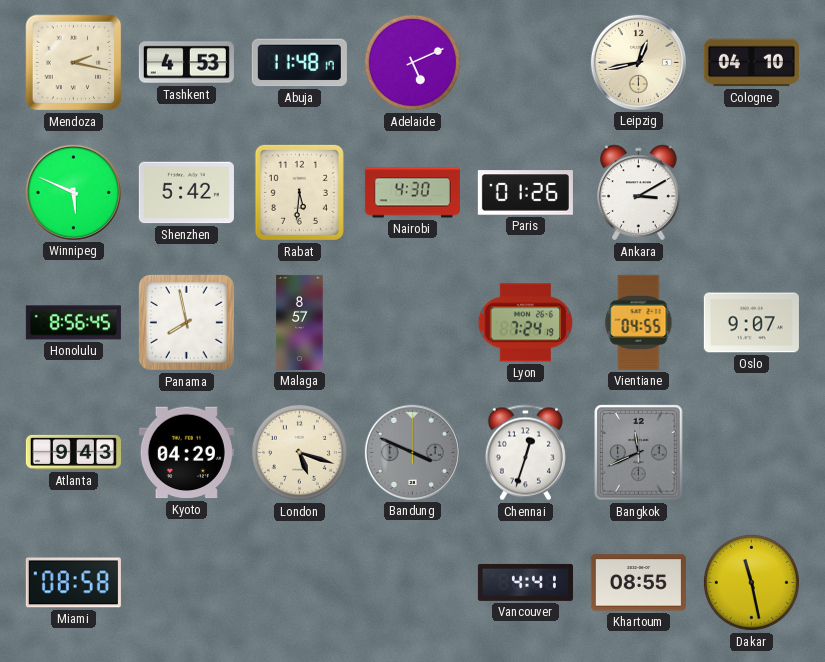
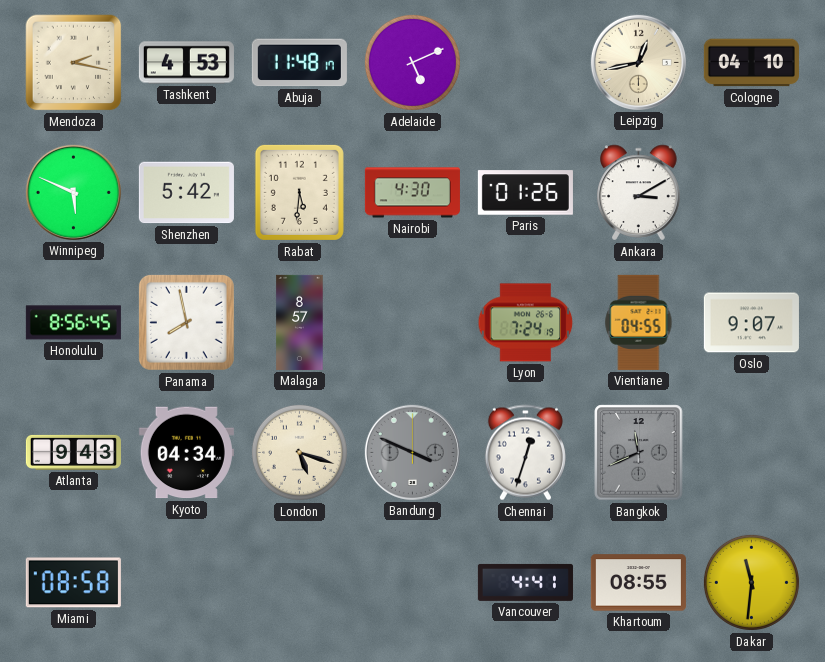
Kyoto: 04:29 -> 04:34
Dakar: 11:28 -> 11:31
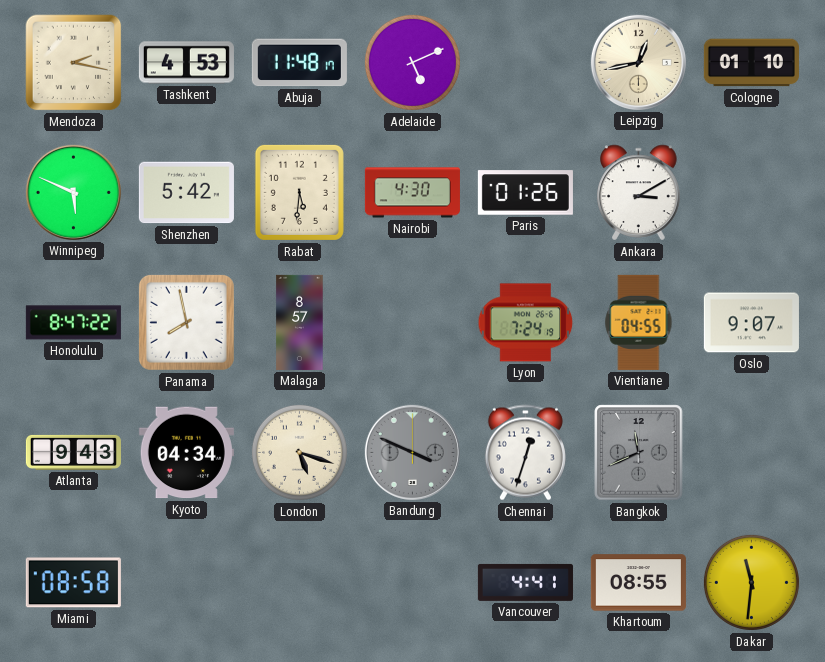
Cologne: 04:10 -> 01:10
Honolulu: 8:56 -> 8:47
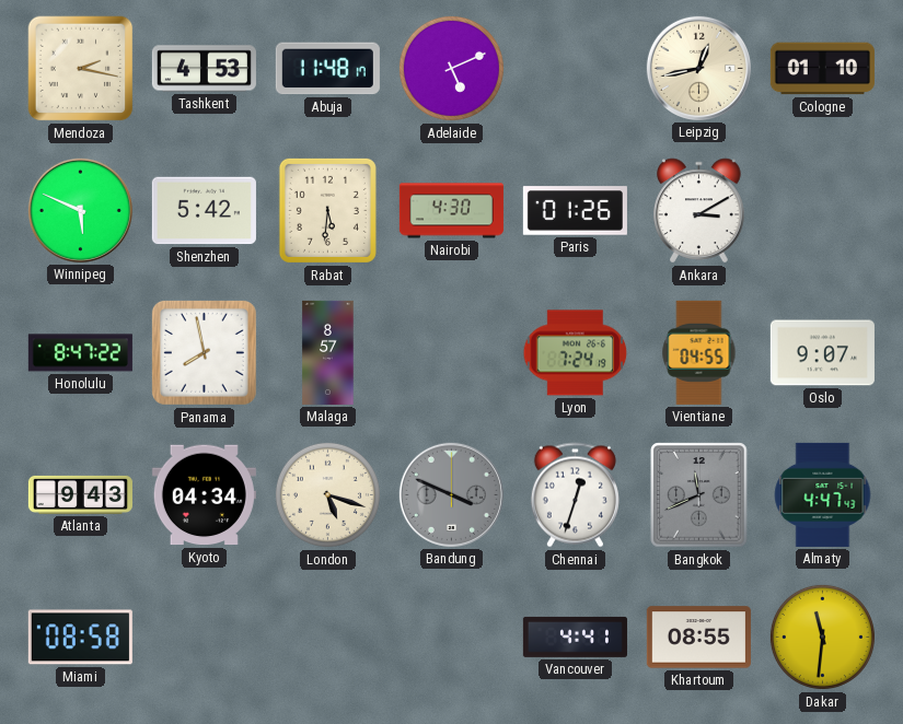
Almaty: none -> 4:47
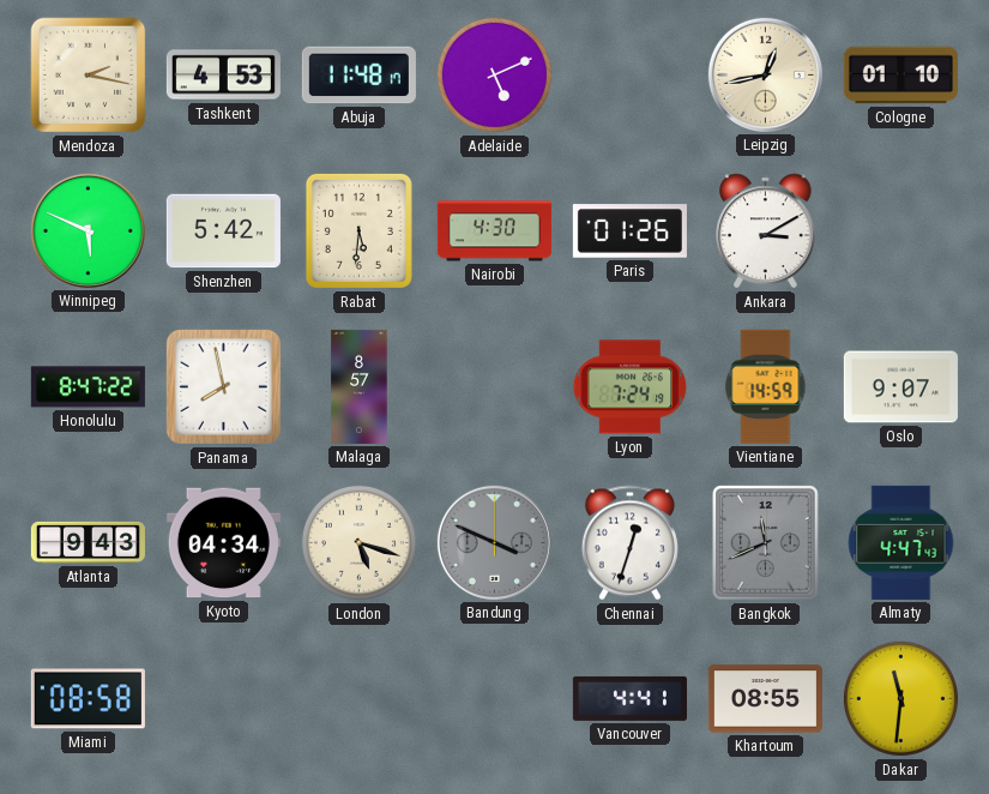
Vientiane: 04:55 -> 14:59
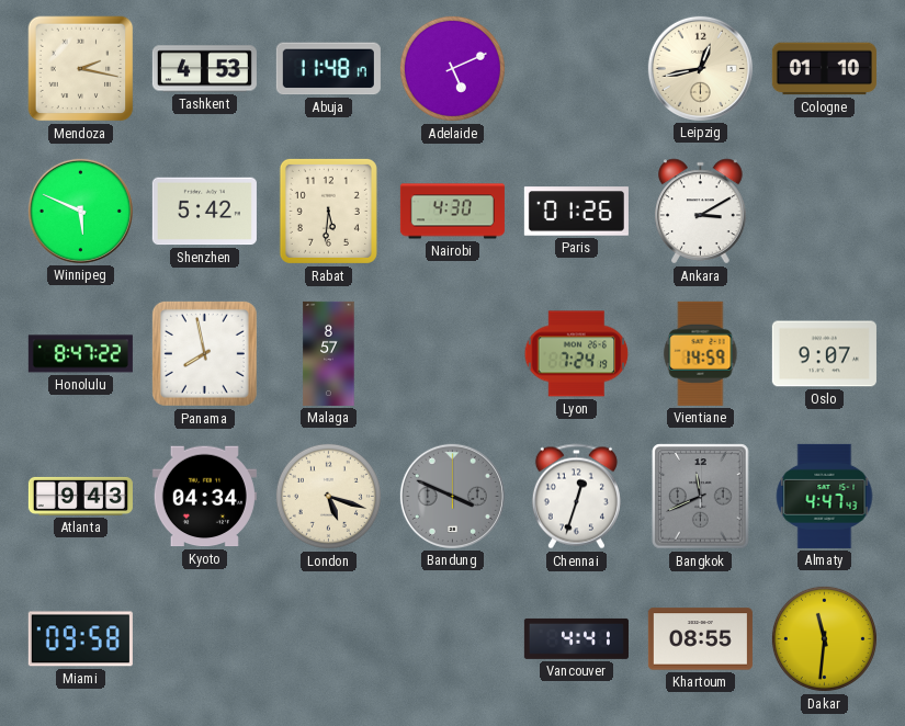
Miami: 08:58 -> 09:58
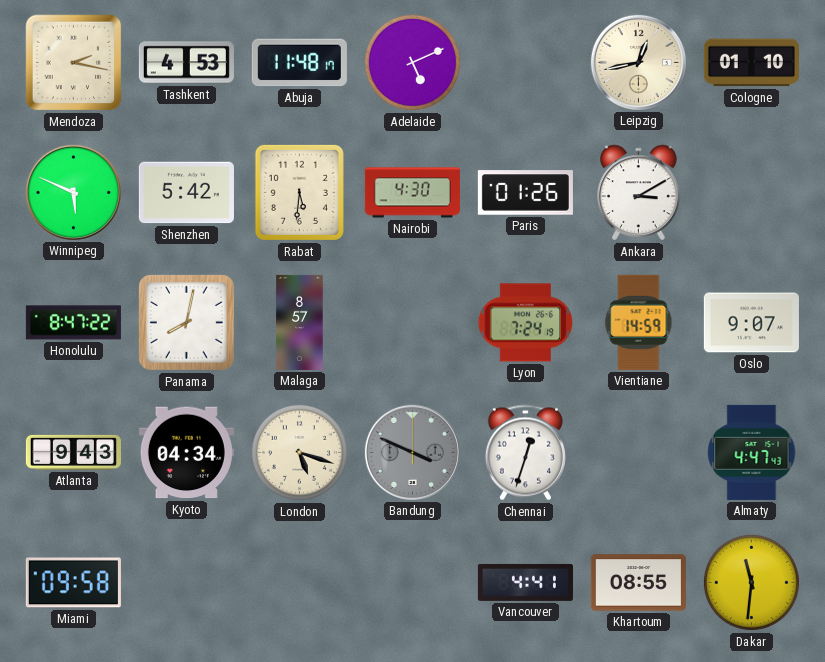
Panama: 7:58 -> 8:02
Bangkok: 11:41 -> none
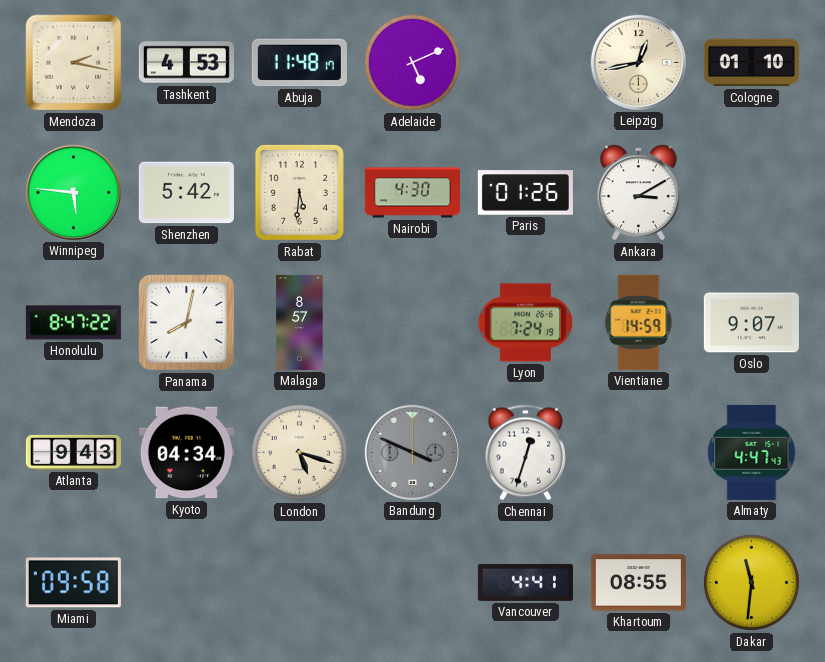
Winnipeg: 5:49 -> 5:46
